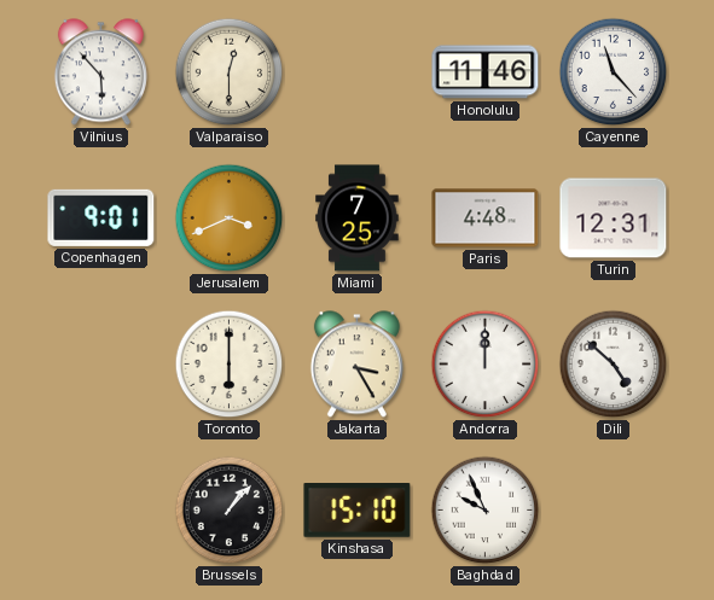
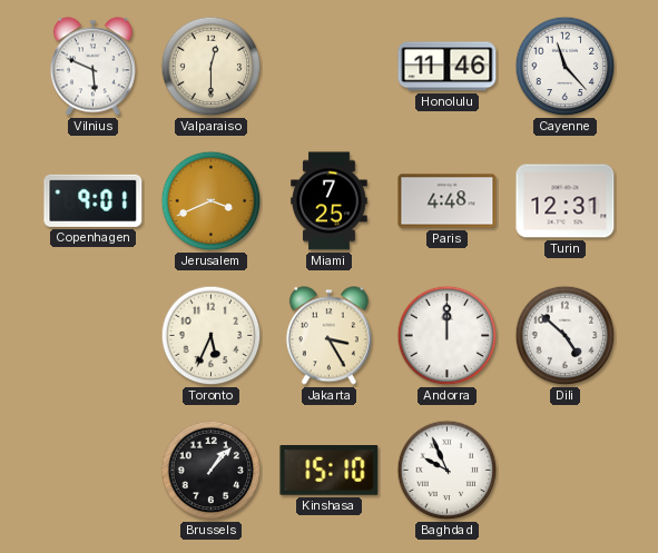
Vilnius: 5:53 -> 5:49
Toronto: 6:00 -> 5:34
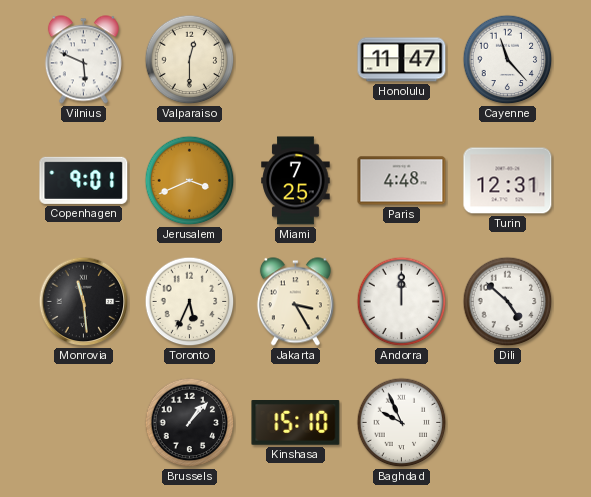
Honolulu: 11:46 -> 11:47
Monrovia: none -> 11:29
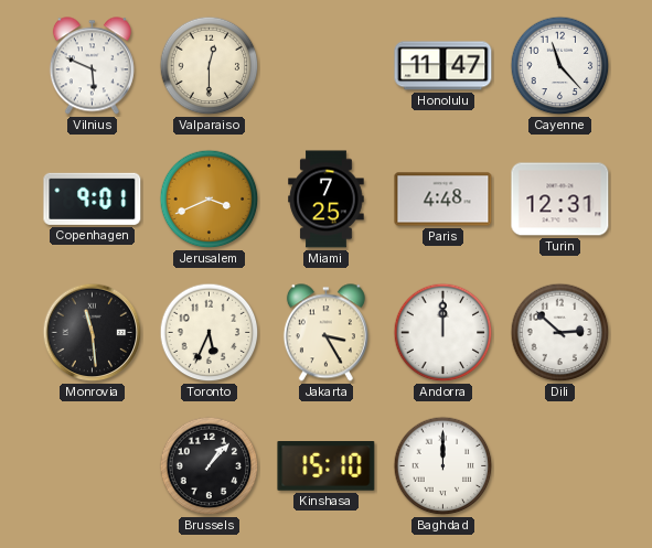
Dili: 4:52 -> 2:52
Baghdad: 9:56 -> 12:00
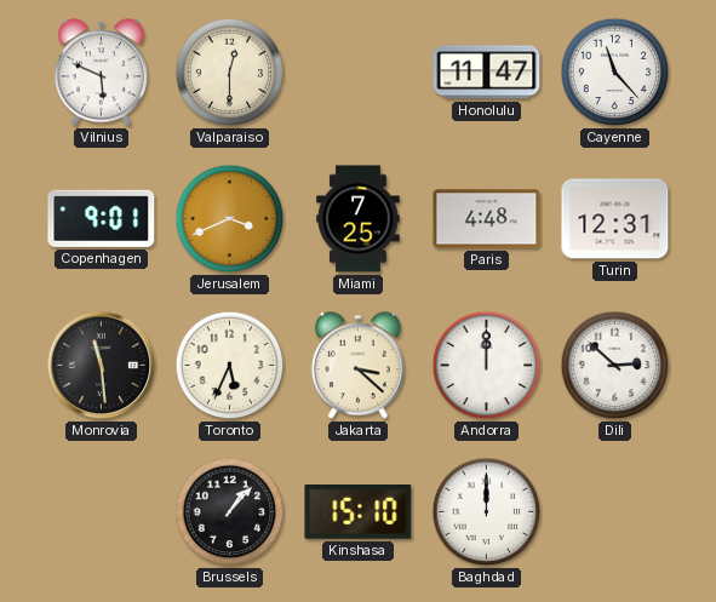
Jakarta: 3:25 -> 3:22
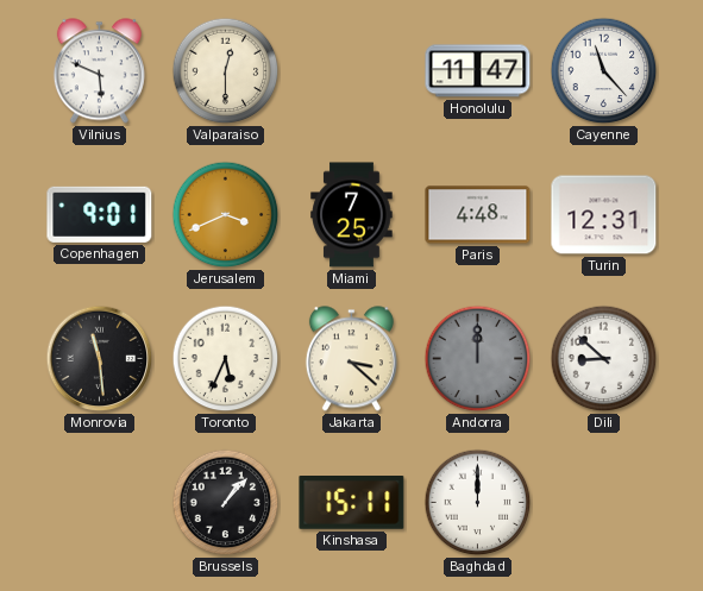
Andorra dial: white -> grey
Dili: 2:52 -> 8:52
Kinshasa: 15:10 -> 15:11
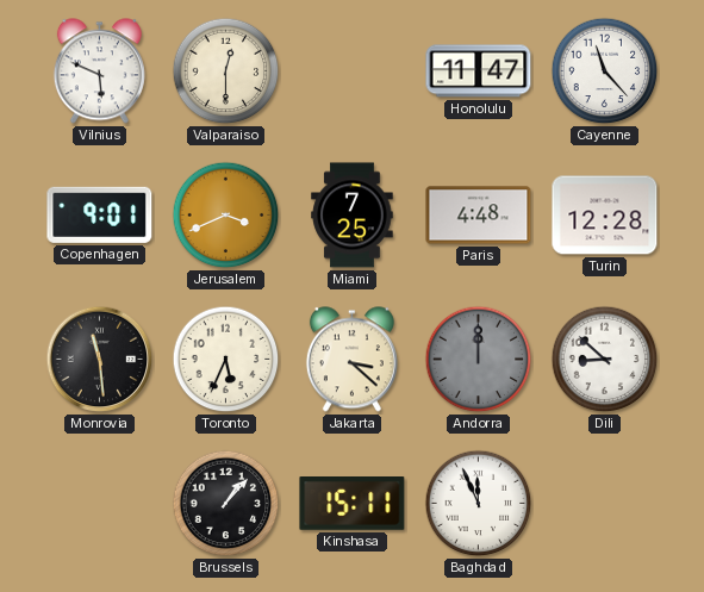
Turin: 12:31 -> 12:28
Baghdad: 12:00 -> 11:56
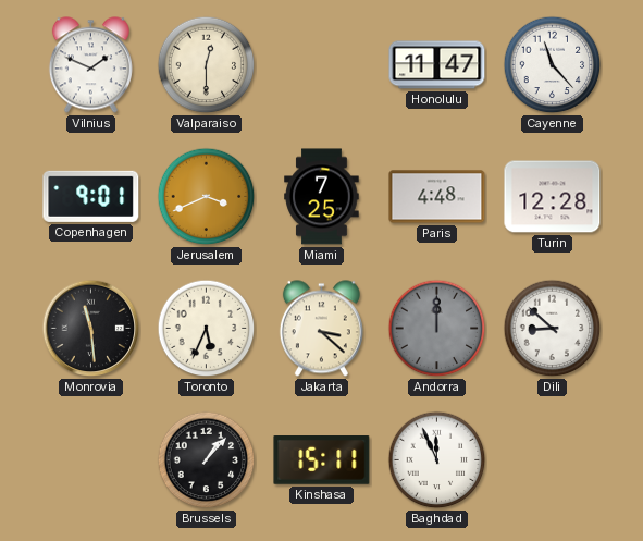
Vilnius: 5:49 -> 1:49
